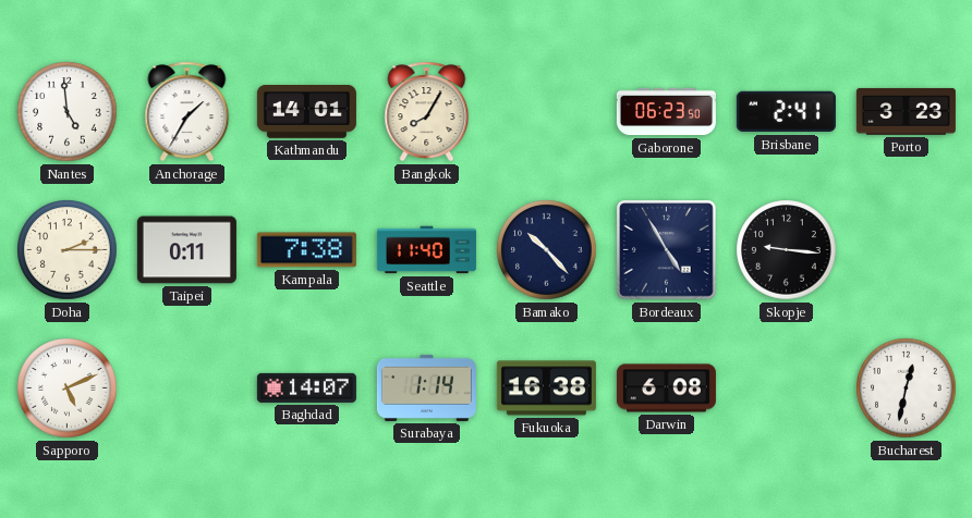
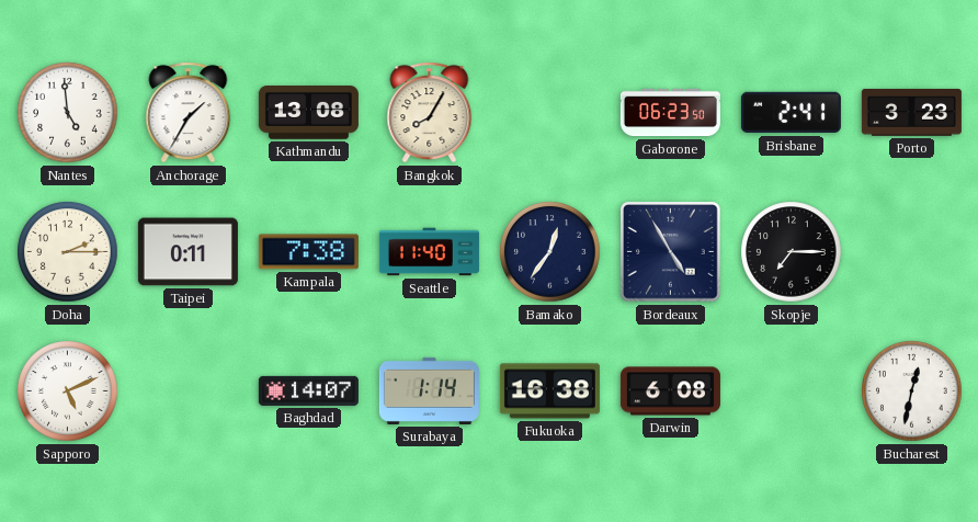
Kathmandu: 14:01 -> 13:08
Bamako: 10:23 -> 12:36
Skopje: 9:16 -> 7:15
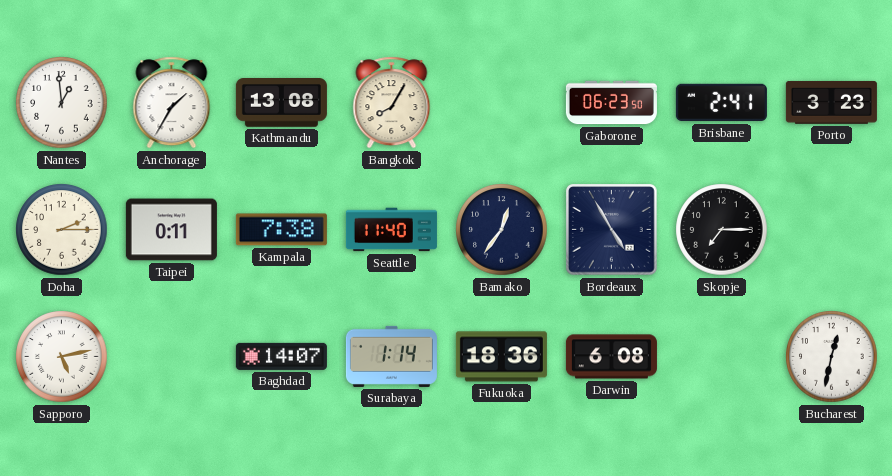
Nantes: 4:59 -> 12:59
Sapporo: 5:11 -> 5:13
Fukuoka: 16:38 -> 18:36
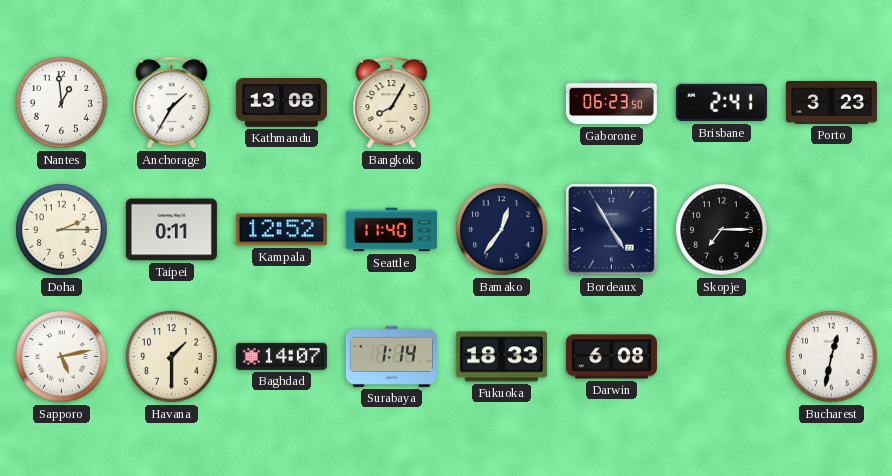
Kampala: 7:38 -> 12:52
Havana: none -> 1:30
Fukuoka: 18:36 -> 18:33
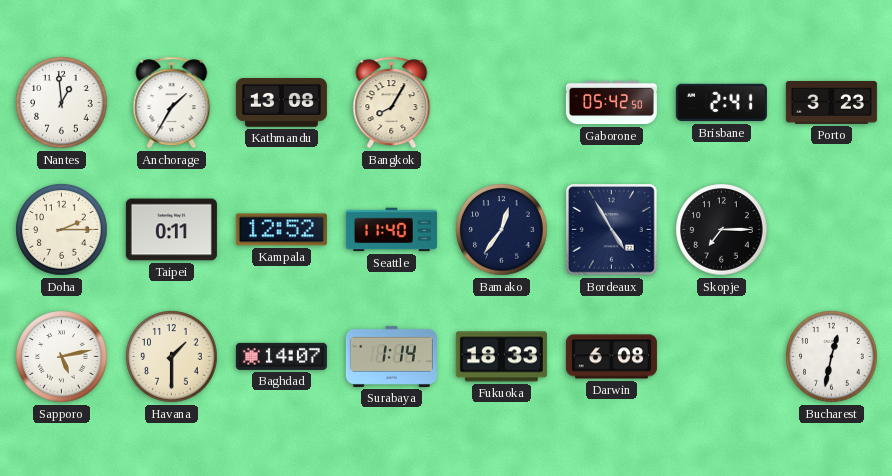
Gaborone: 06:23 -> 05:42
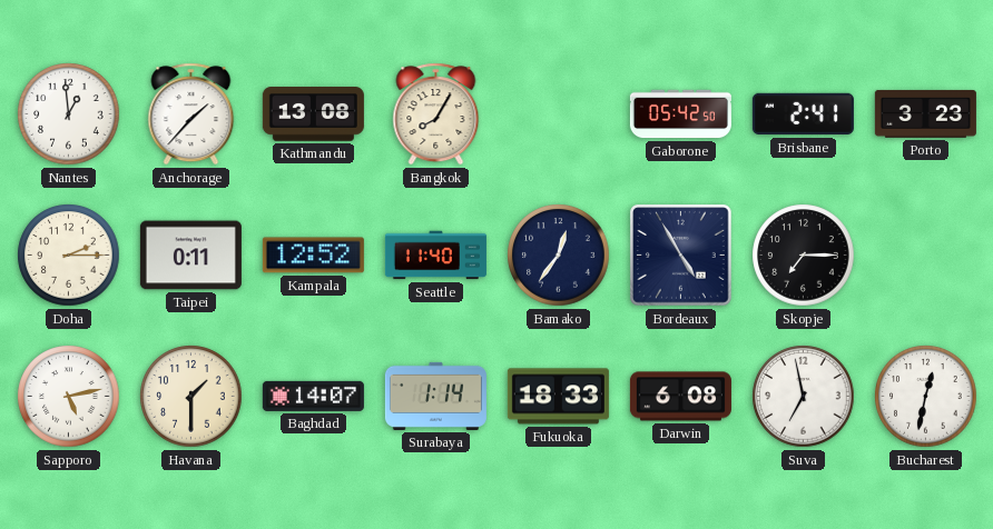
Anchorage: 1:35 -> 1:37
Suva: none -> 6:58
